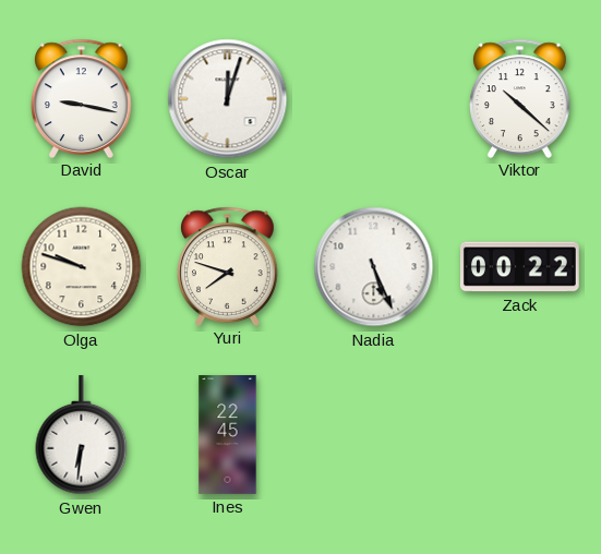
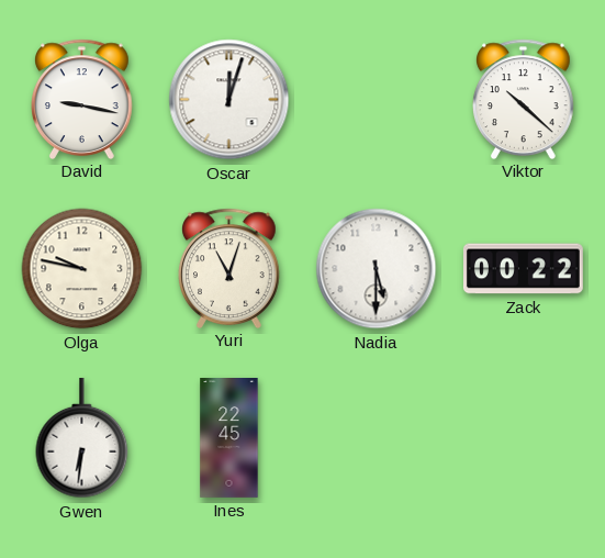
Olga: 9:48 -> 9:47
Yuri: 7:48 -> 11:03
Nadia: 5:26 -> 5:30
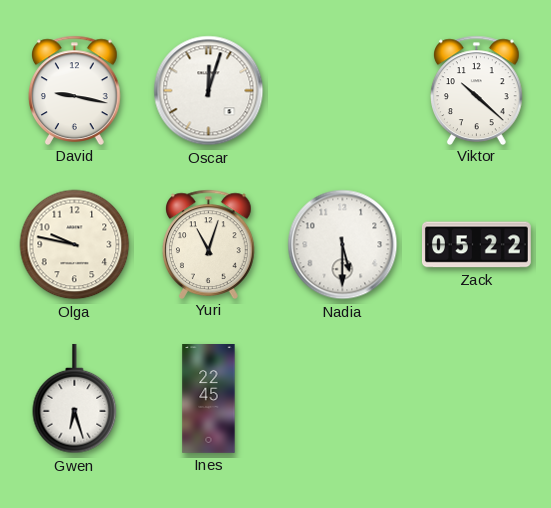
Zack: 00:22 -> 05:22
Gwen: 6:31 -> 6:27
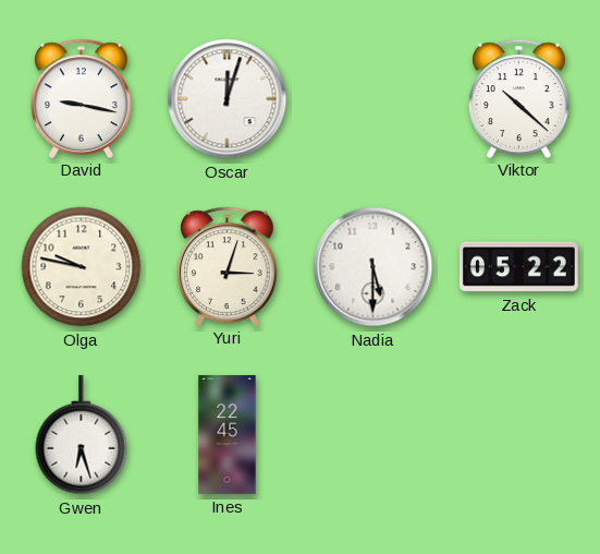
Yuri: 11:03 -> 3:03
